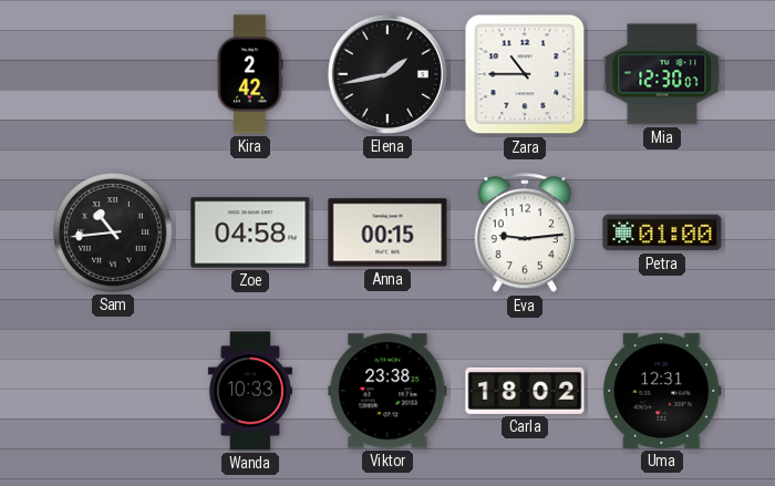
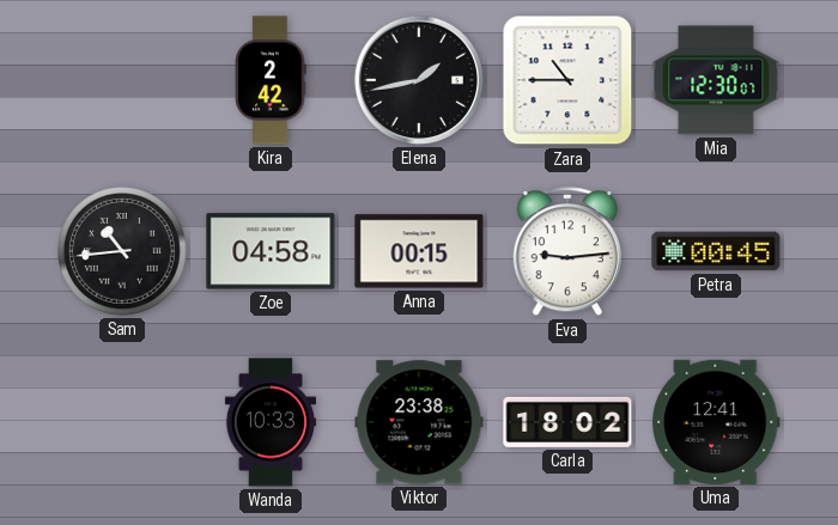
Petra: 01:00 -> 00:45
Uma: 12:31 -> 12:41
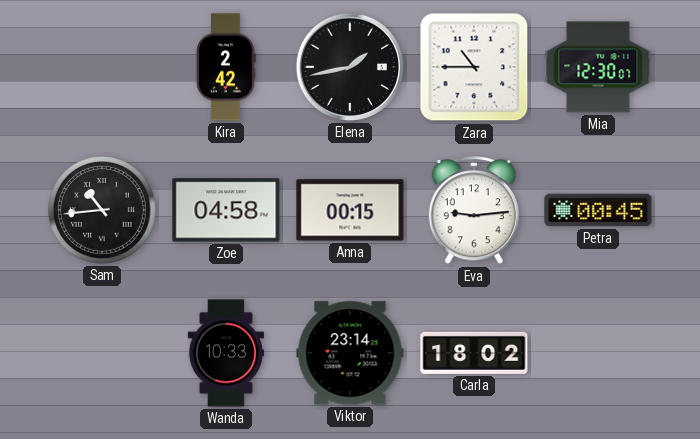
Viktor: 23:38 -> 23:14
Uma: 12:41 -> none
